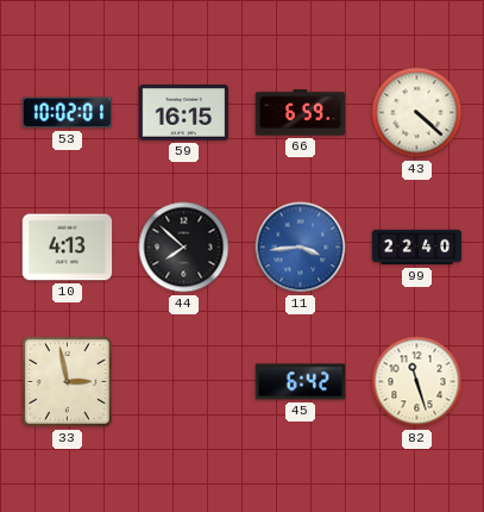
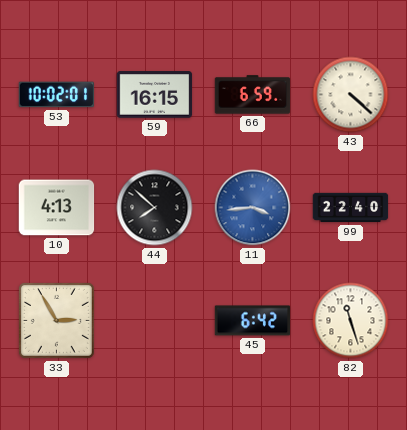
33: 2:58 -> 2:55
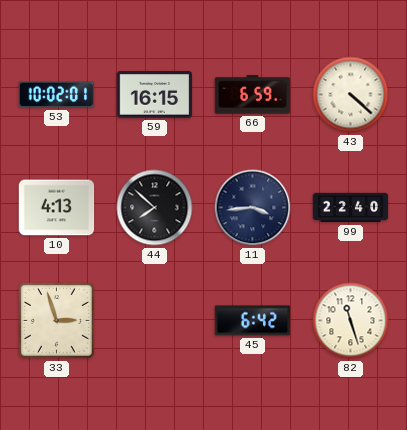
11 dial: blue -> navy
33: 2:55 -> 2:57
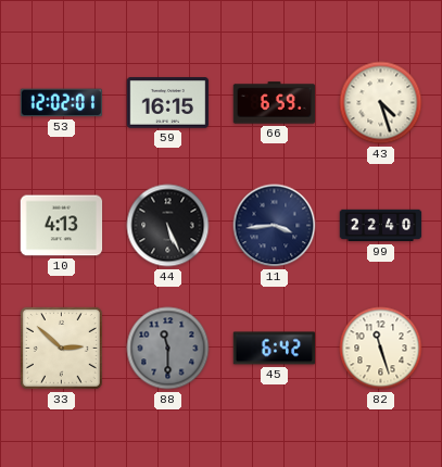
53: 10:02 -> 12:02
43: 4:22 -> 4:27
44: 7:52 -> 5:26
33: 2:57 -> 2:52
88: none -> 11:30
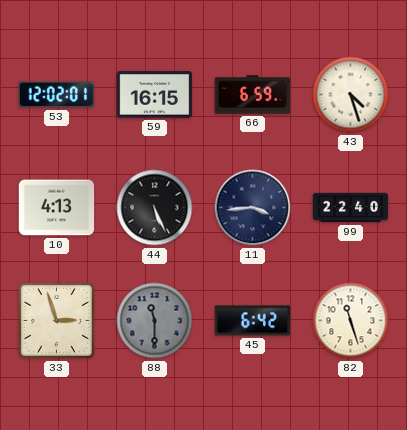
33: 2:52 -> 2:57
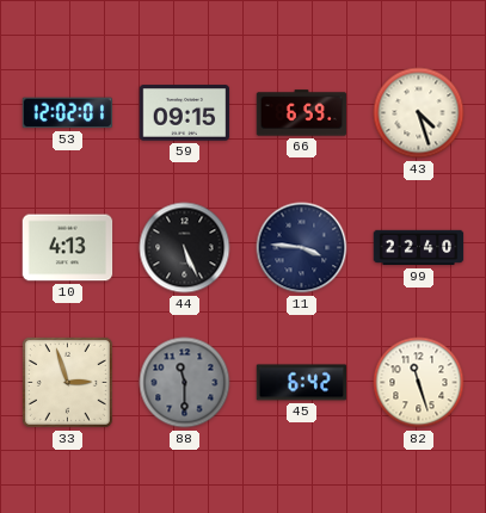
59: 16:15 -> 09:15
11: 3:44 -> 3:46
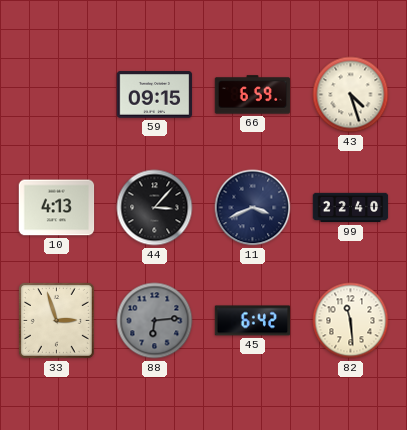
53: 12:02 -> none
44: 5:26 -> 3:07
11: 3:46 -> 3:41
88: 11:30 -> 6:14
82: 11:27 -> 11:29
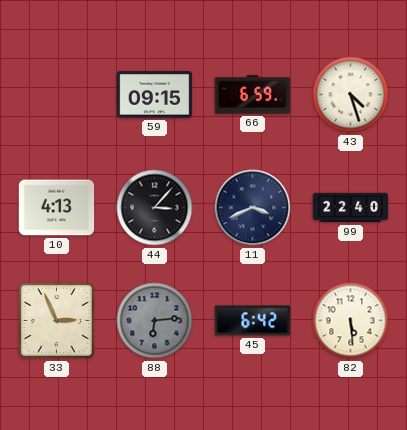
33: 2:57 -> 2:56
82: 11:29 -> 5:29
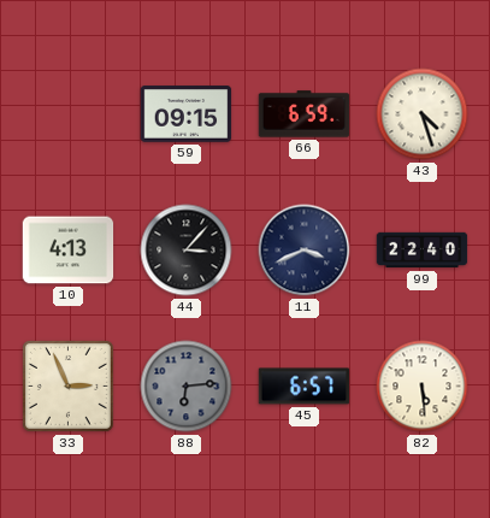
45: 6:42 -> 6:57
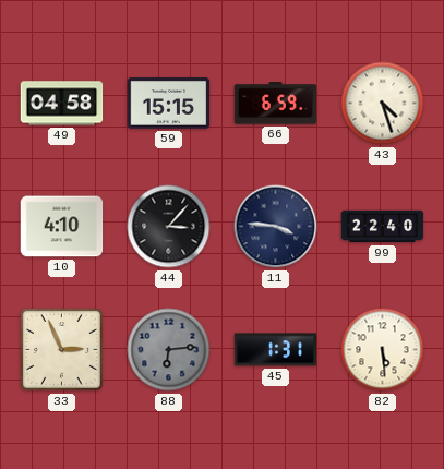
49: none -> 04:58
59: 09:15 -> 15:15
10: 4:13 -> 4:10
11: 3:41 -> 3:46
45: 6:57 -> 1:31
